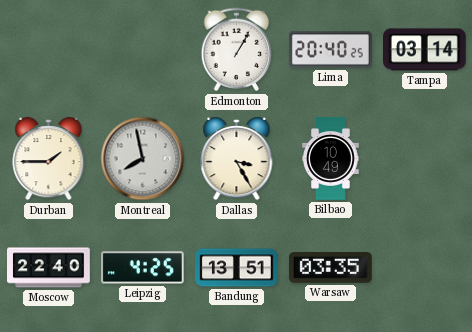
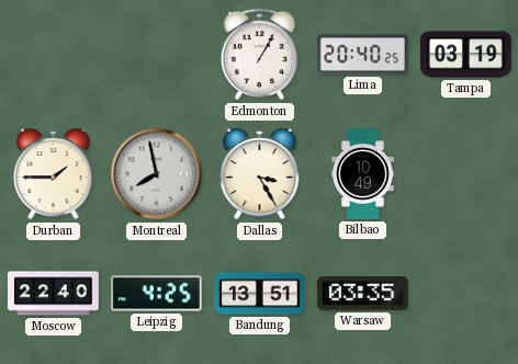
Tampa: 03:14 -> 03:19
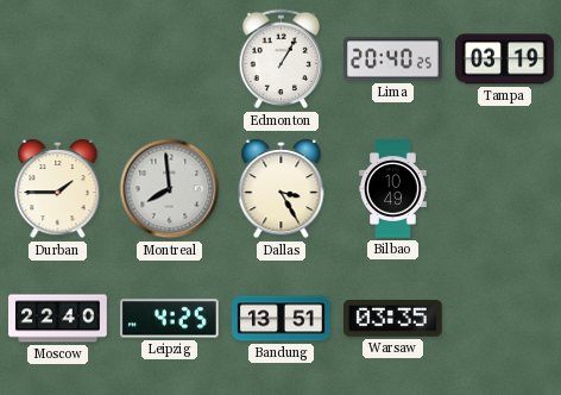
Montreal: 7:58 -> 7:59
